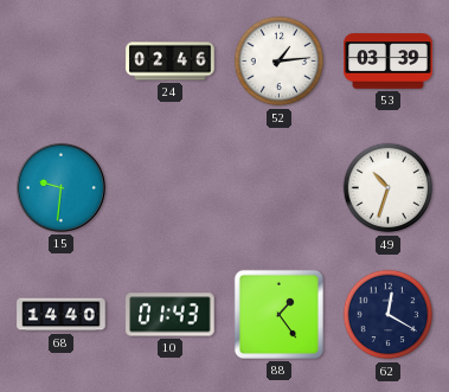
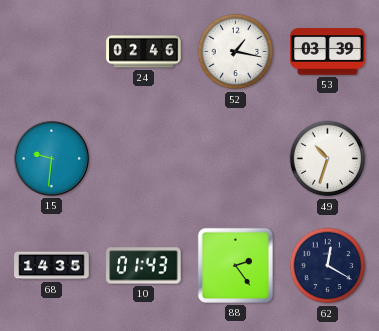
52: 1:14 -> 1:17
68: 14:40 -> 14:35
88: 1:24 -> 2:24
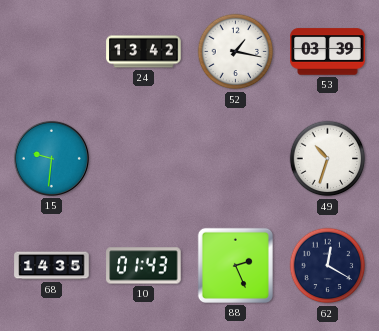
24: 02:46 -> 13:42
88: 2:24 -> 2:26
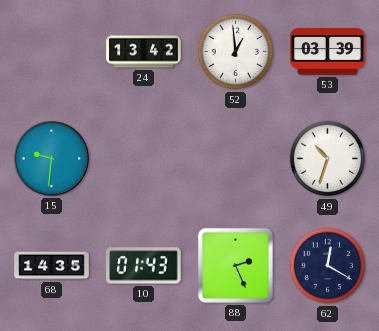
52: 1:17 -> 12:59
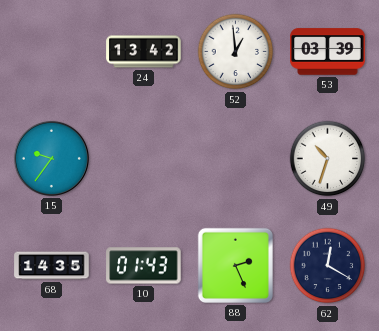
15: 9:31 -> 9:36
